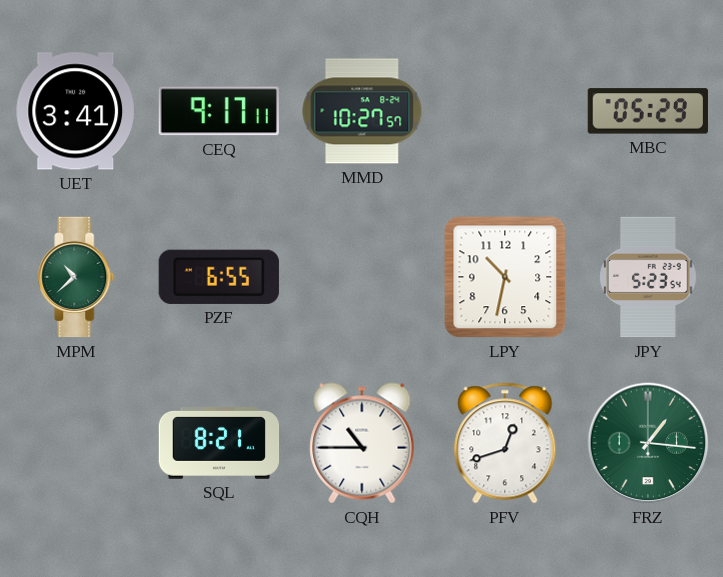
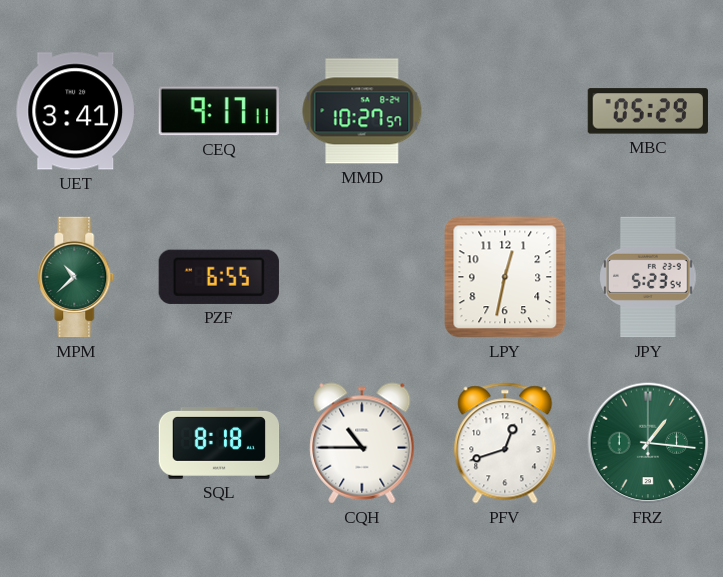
LPY: 10:32 -> 12:32
SQL: 8:21 -> 8:18
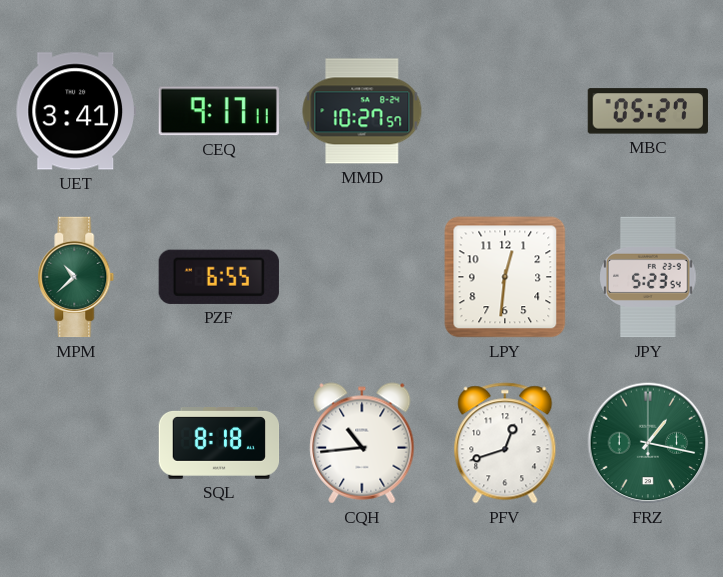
MBC: 05:29 -> 05:27
LPY: 12:32 -> 12:31
CQH: 10:45 -> 10:44
FRZ: 1:16 -> 1:17
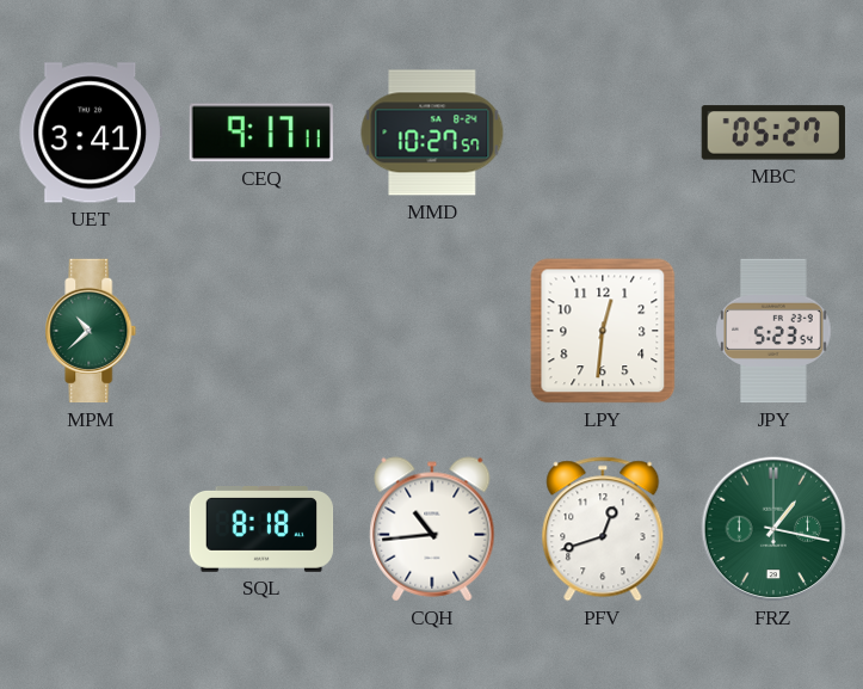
PZF: 6:55 -> none
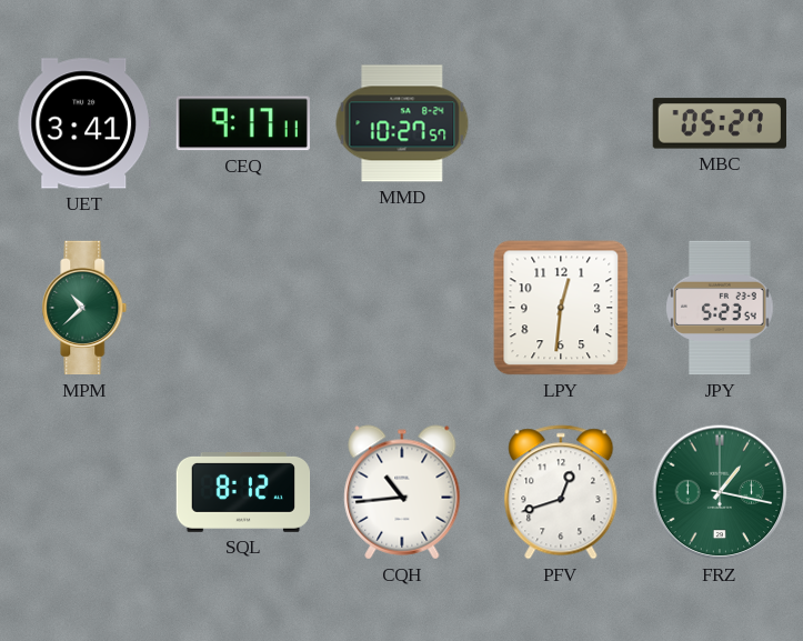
SQL: 8:18 -> 8:12
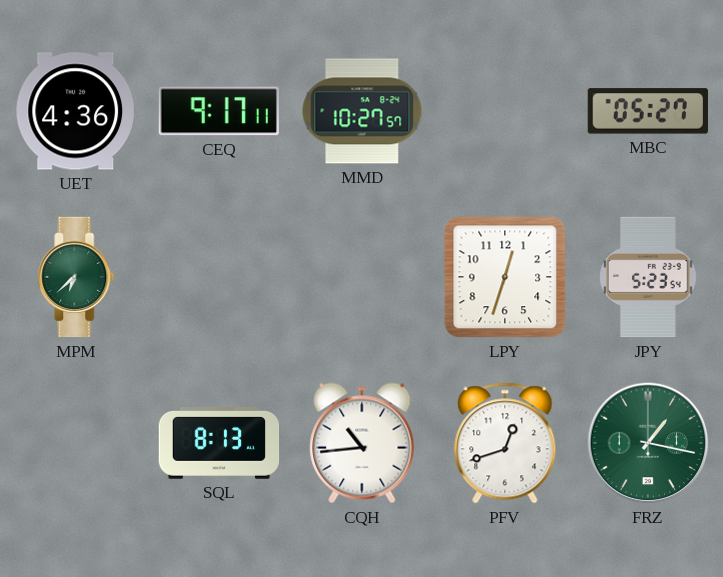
UET: 3:41 -> 4:36
MPM: 10:38 -> 6:38
LPY: 12:31 -> 12:33
SQL: 8:12 -> 8:13
